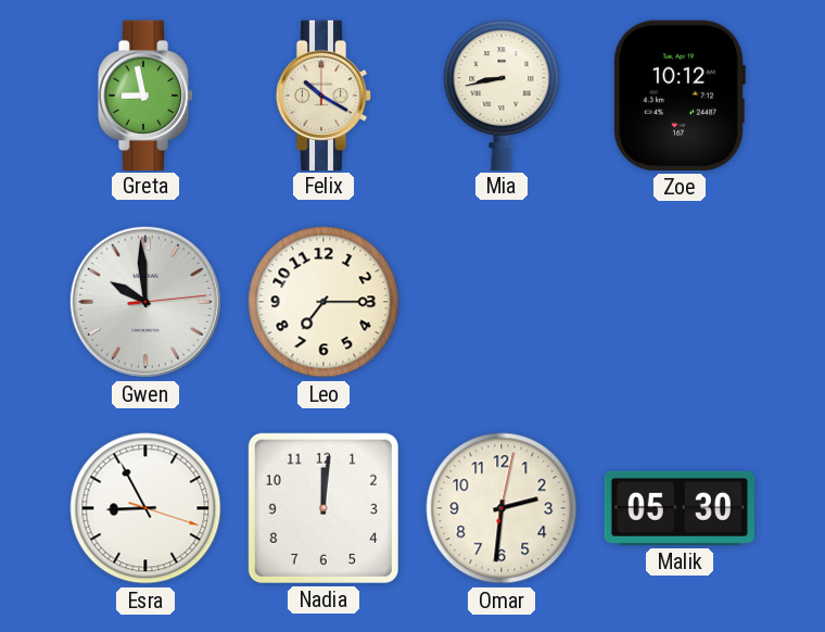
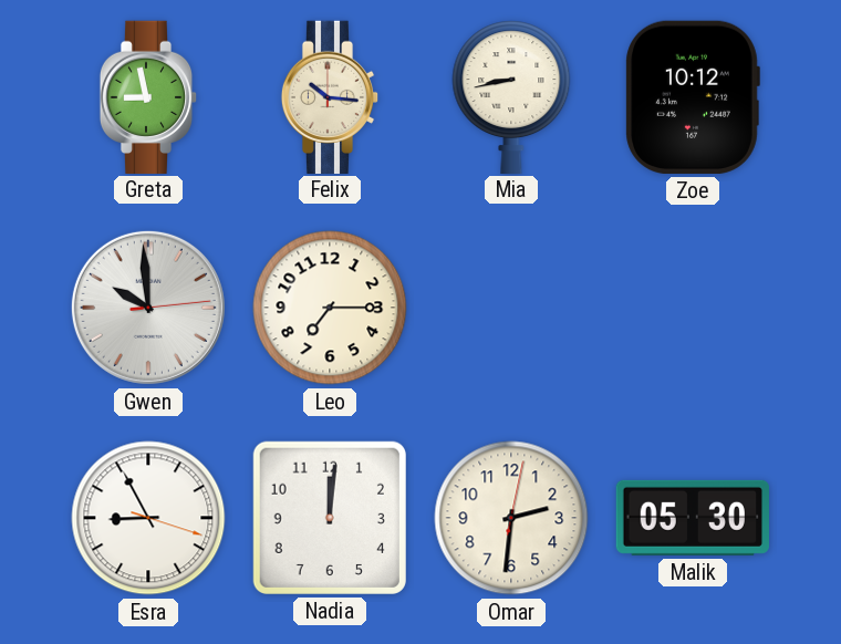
Felix: 10:20 -> 10:16
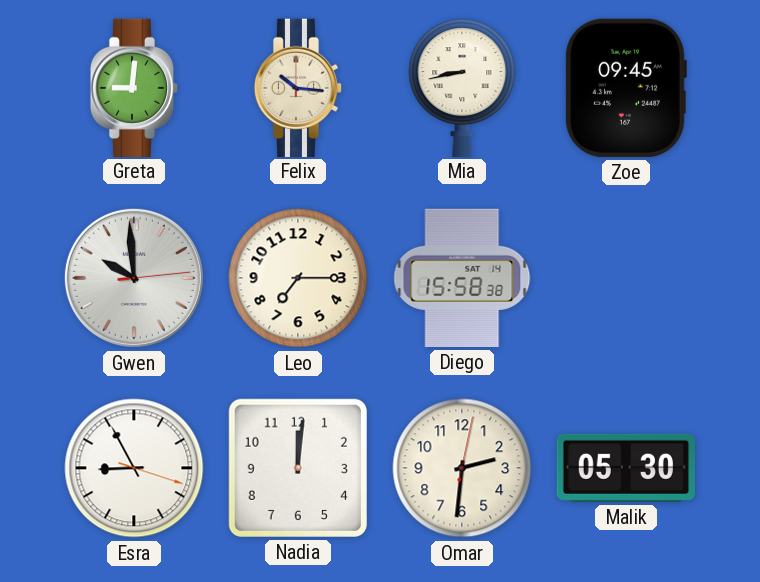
Greta: 8:58 -> 9:01
Zoe: 10:12 -> 09:45
Diego: none -> 15:58
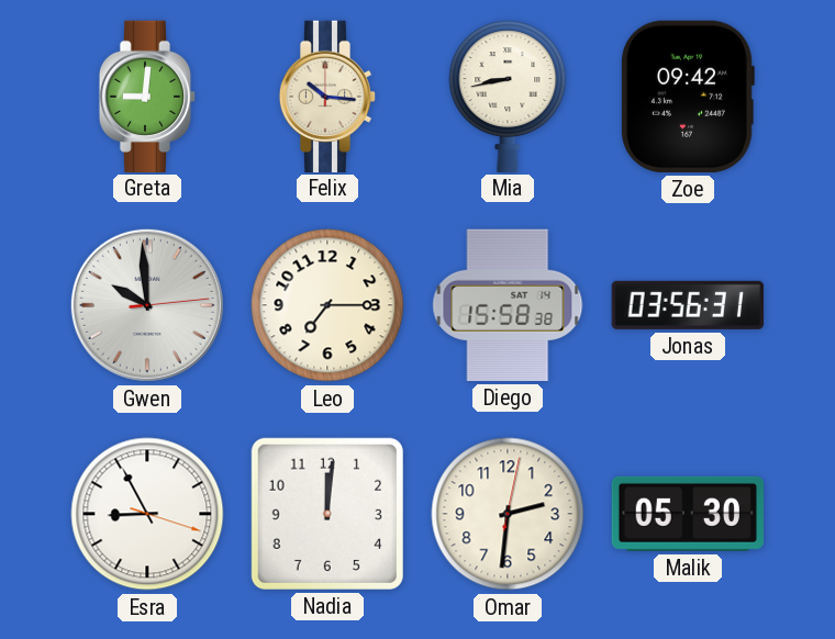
Zoe: 09:45 -> 09:42
Jonas: none -> 03:56
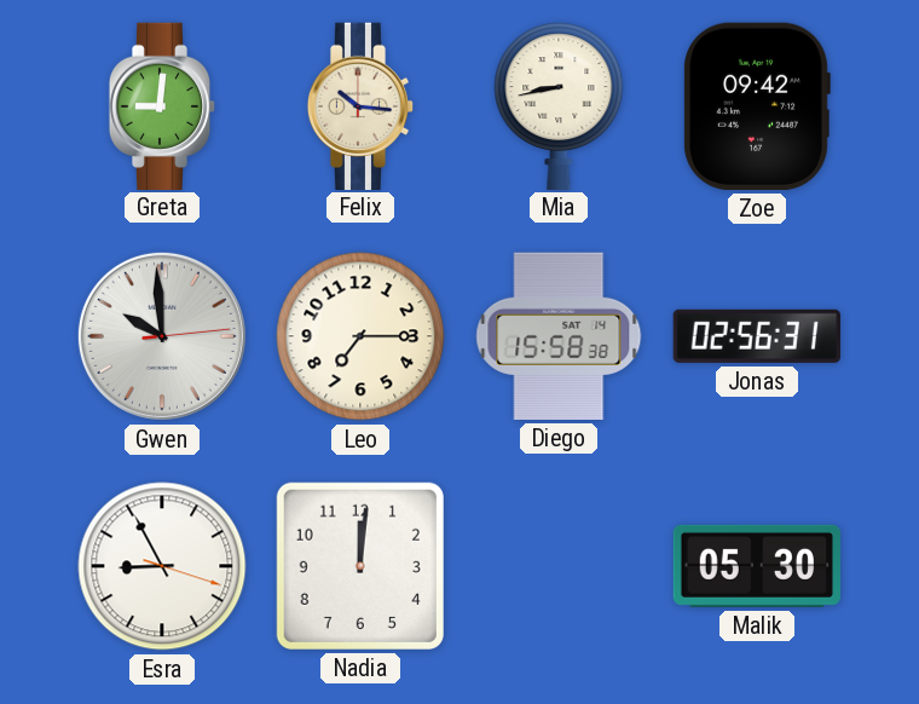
Jonas: 03:56 -> 02:56
Omar: 2:31 -> none
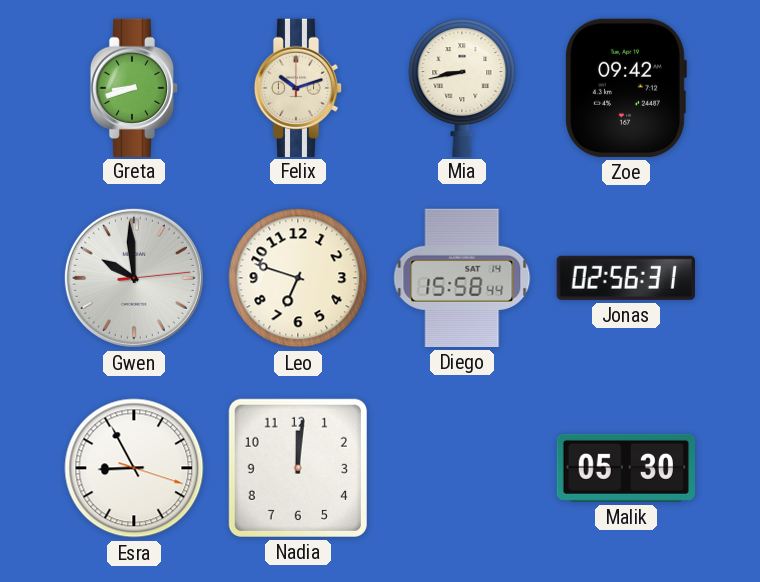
Greta: 9:01 -> 8:42
Felix: 10:16 -> 10:12
Leo: 7:15 -> 6:48
Diego: 15:58:38 -> 15:58:44
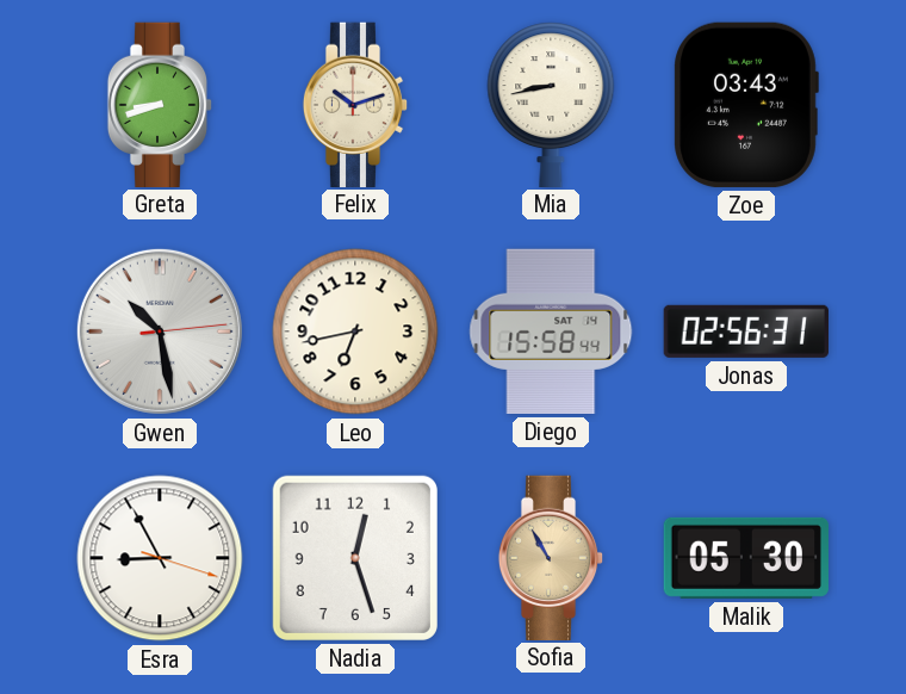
Zoe: 09:42 -> 03:43
Gwen: 9:59 -> 10:28
Leo: 6:48 -> 6:43
Nadia: 12:01 -> 12:27
Sofia: none -> 10:55
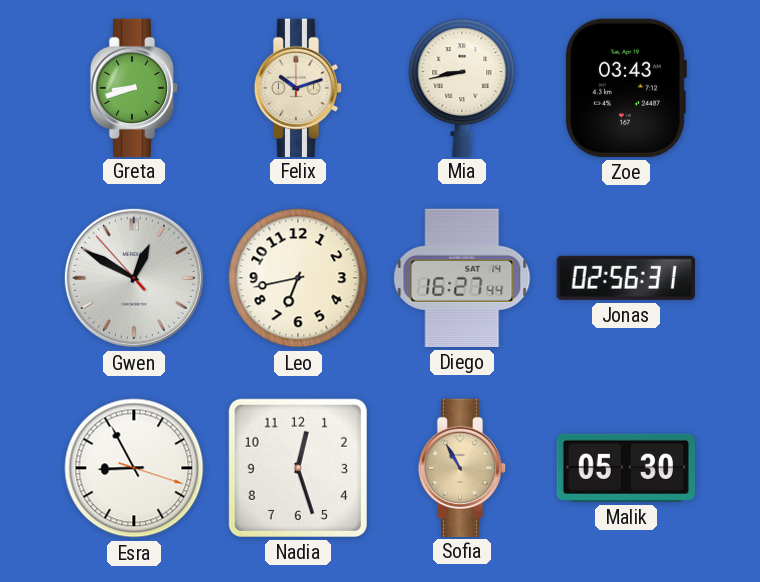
Gwen: 10:28 -> 12:49
Diego: 15:58 -> 16:27
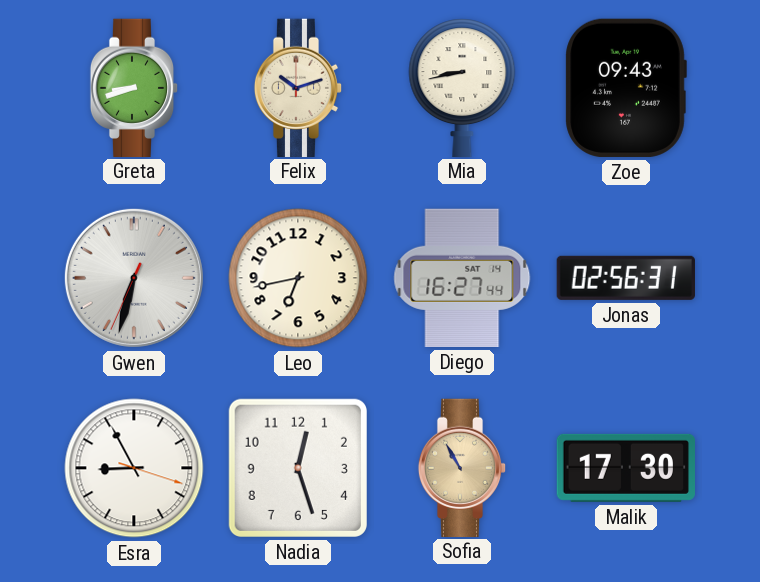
Zoe: 03:43 -> 09:43
Gwen: 12:49 -> 6:32
Malik: 05:30 -> 17:30
